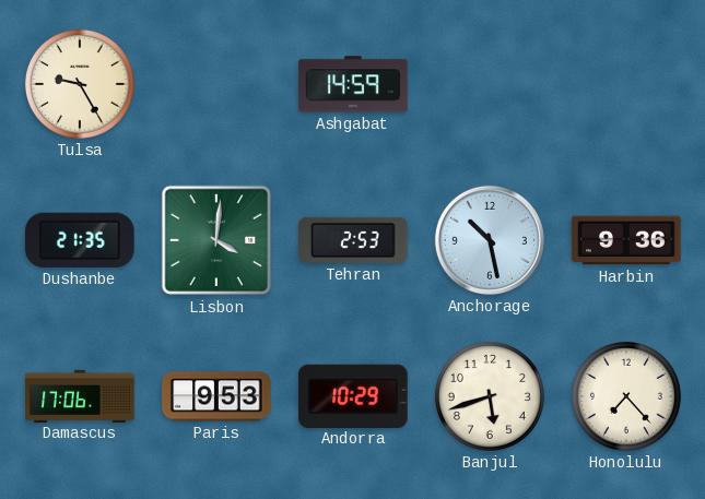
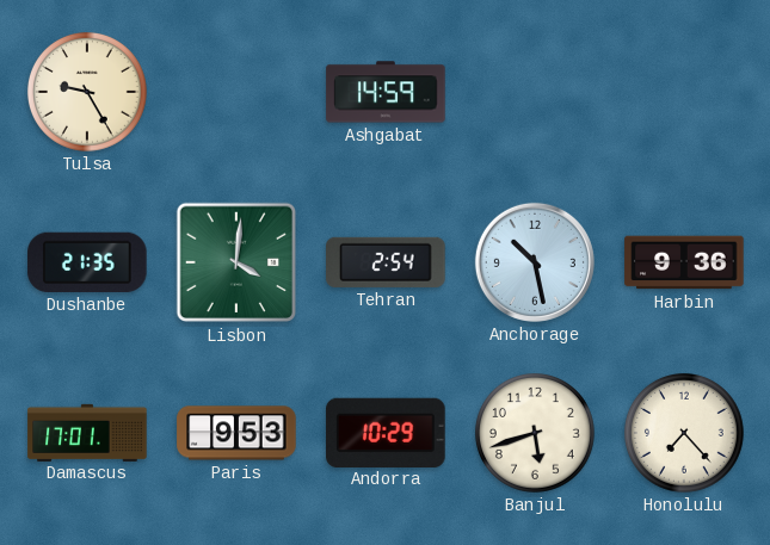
Tehran: 2:53 -> 2:54
Damascus: 17:06 -> 17:01
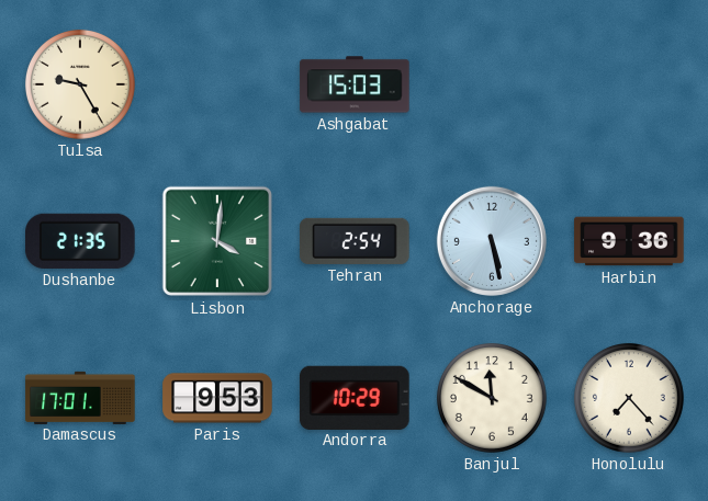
Ashgabat: 14:59 -> 15:03
Anchorage: 10:28 -> 5:28
Banjul: 5:42 -> 11:50
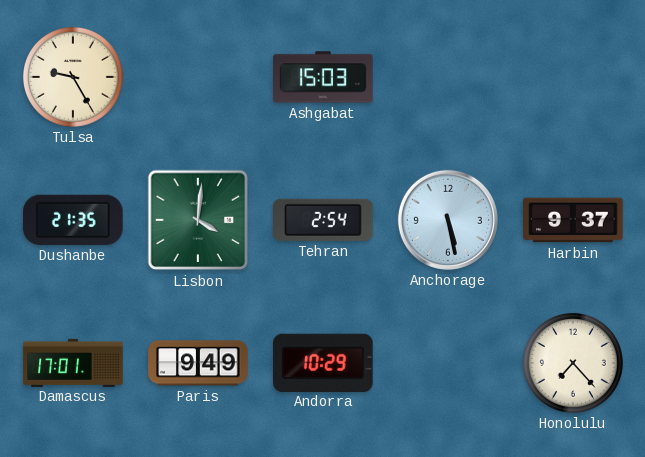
Harbin: 9:36 -> 9:37
Paris: 9:53 -> 9:49
Banjul: 11:50 -> none
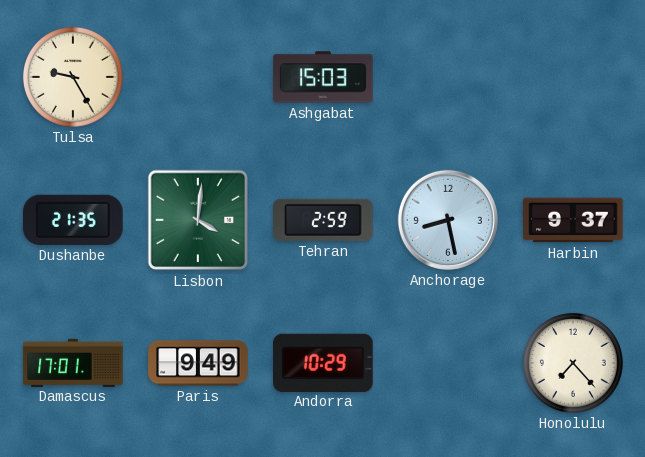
Tehran: 2:54 -> 2:59
Anchorage: 5:28 -> 8:28
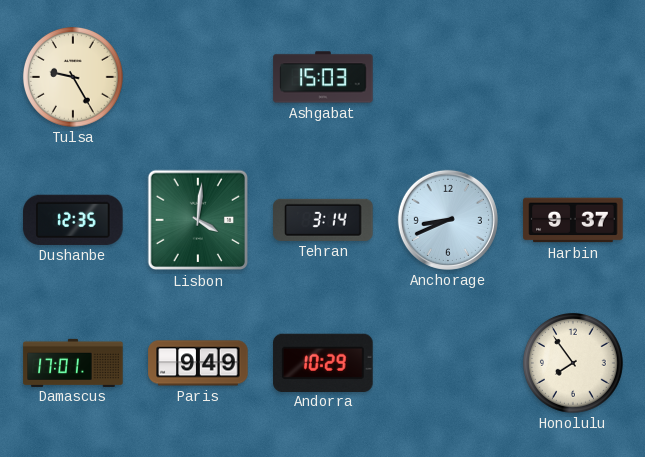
Dushanbe: 21:35 -> 12:35
Tehran: 2:59 -> 3:14
Anchorage: 8:28 -> 8:41
Honolulu: 7:23 -> 7:54
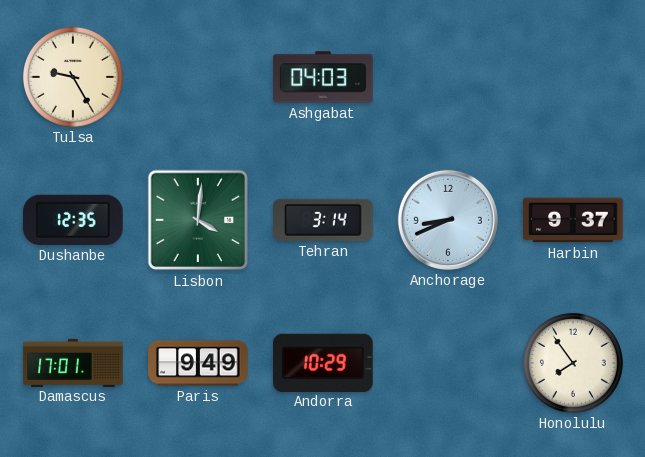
Ashgabat: 15:03 -> 04:03
